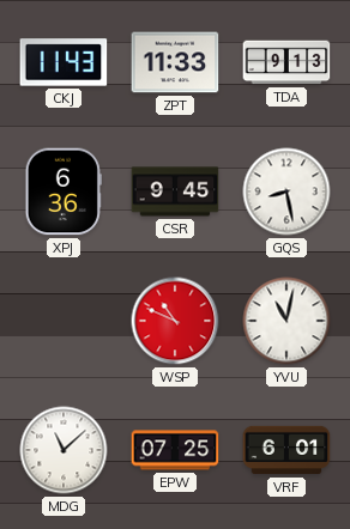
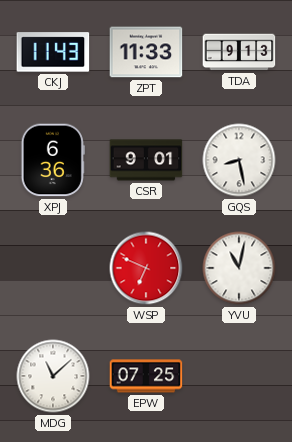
CSR: 9:45 -> 9:01
WSP: 10:49 -> 6:49
VRF: 6:01 -> none
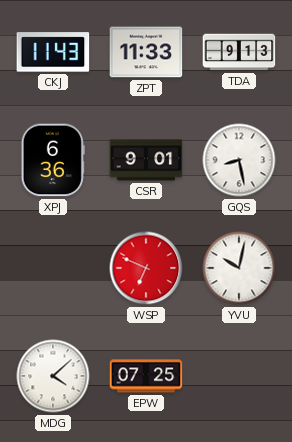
YVU: 11:02 -> 10:02
MDG: 11:08 -> 4:08
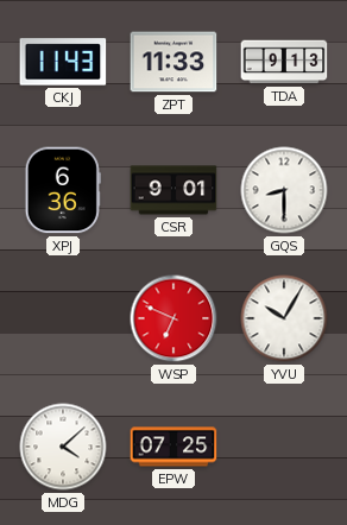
GQS: 8:28 -> 8:30
YVU: 10:02 -> 10:05
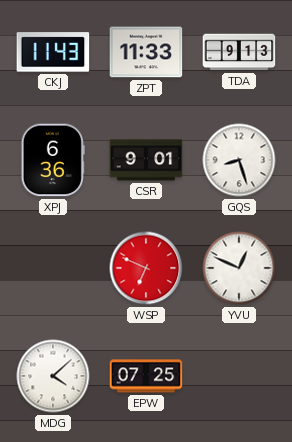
GQS: 8:30 -> 8:27
YVU: 10:05 -> 12:49
